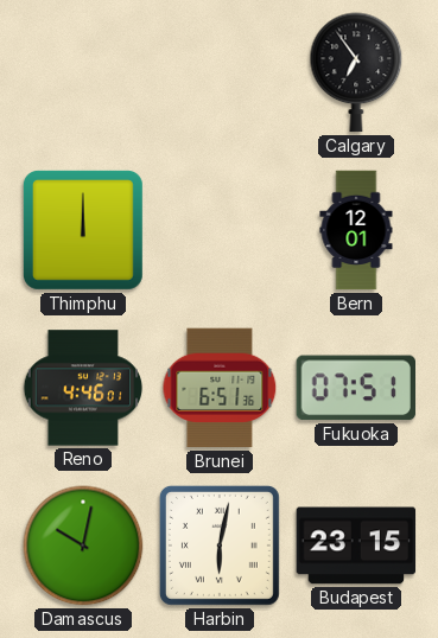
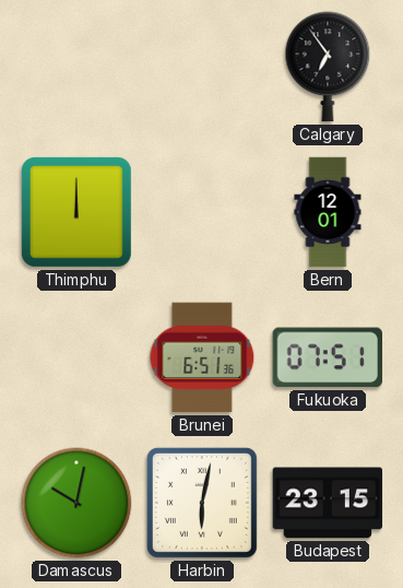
Reno: 4:46 -> none
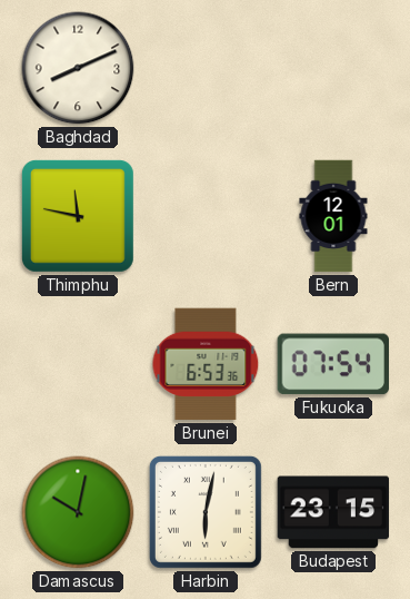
Baghdad: none -> 8:11
Calgary: 6:54 -> none
Thimphu: 12:00 -> 11:47
Brunei: 6:51 -> 6:53
Fukuoka: 07:51 -> 07:54
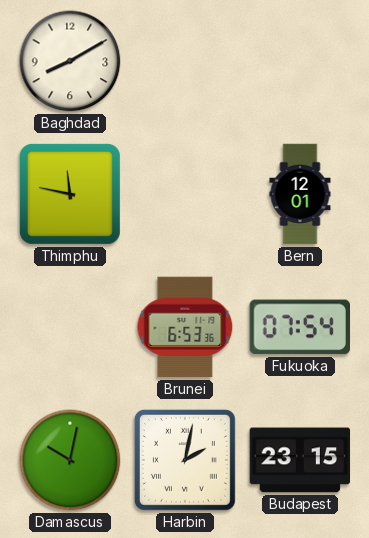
Baghdad: 8:11 -> 8:10
Harbin: 6:02 -> 2:02
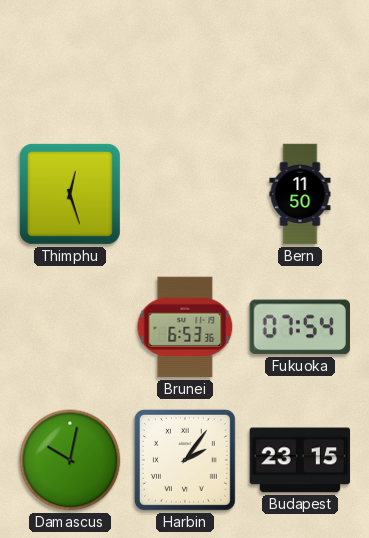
Baghdad: 8:10 -> none
Thimphu: 11:47 -> 12:27
Bern: 12:01 -> 11:50
Harbin: 2:02 -> 2:06
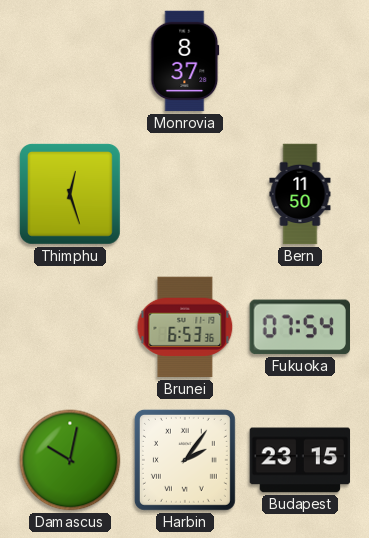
Monrovia: none -> 8:37
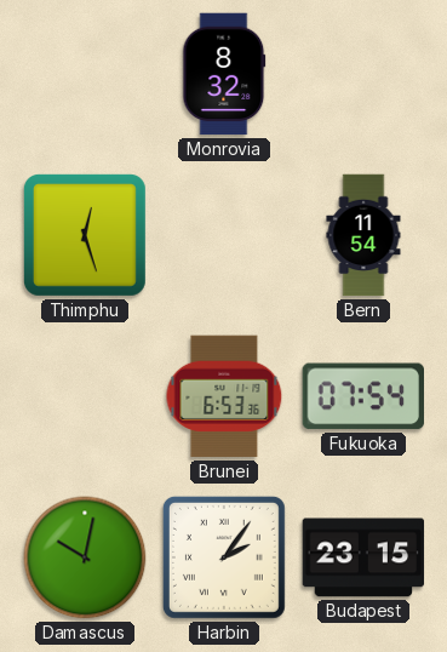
Monrovia: 8:37 -> 8:32
Bern: 11:50 -> 11:54
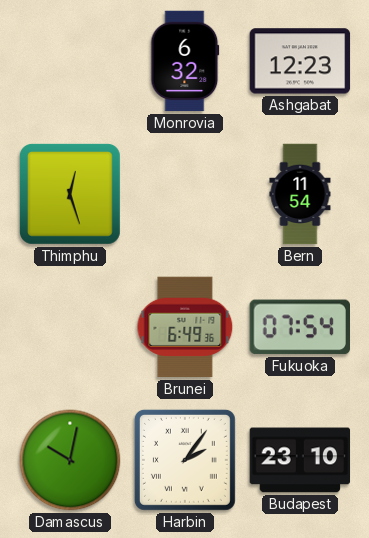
Monrovia: 8:32 -> 6:32
Ashgabat: none -> 12:23
Brunei: 6:53 -> 6:49
Budapest: 23:15 -> 23:10
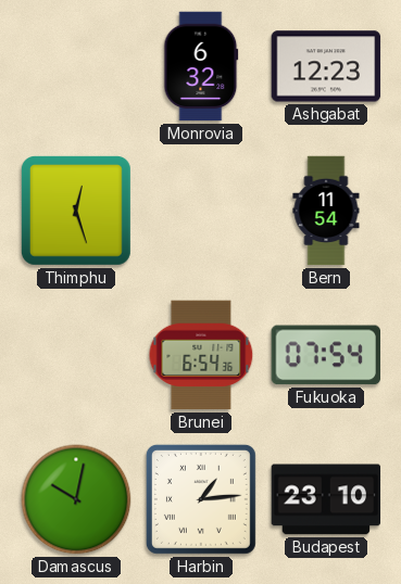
Brunei: 6:49 -> 6:54
Harbin: 2:06 -> 1:14
